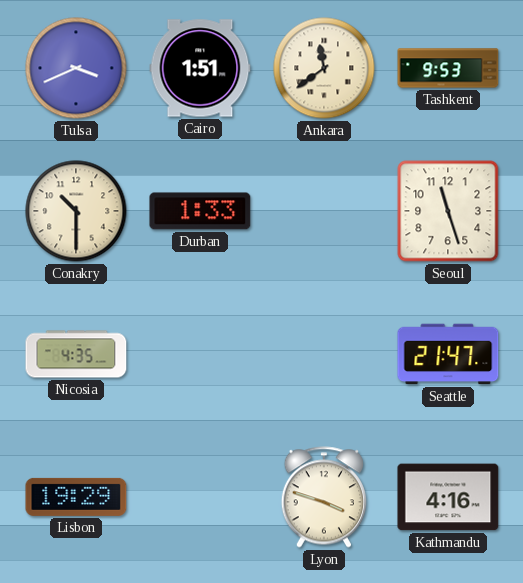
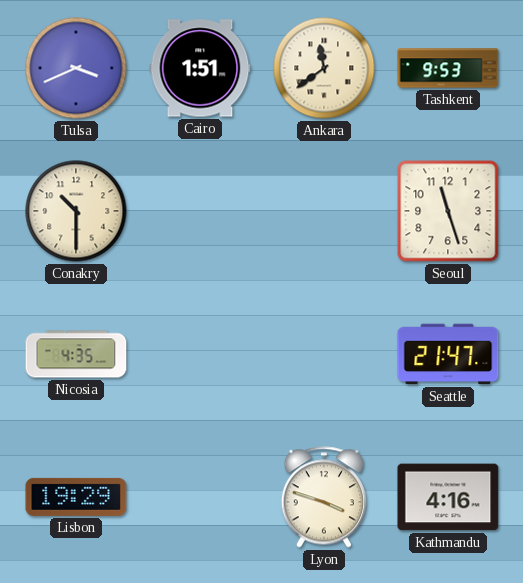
Durban: 1:33 -> none
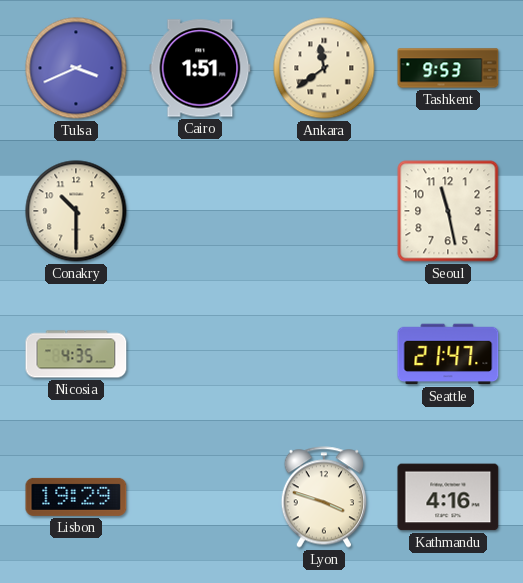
Seoul: 11:27 -> 11:28
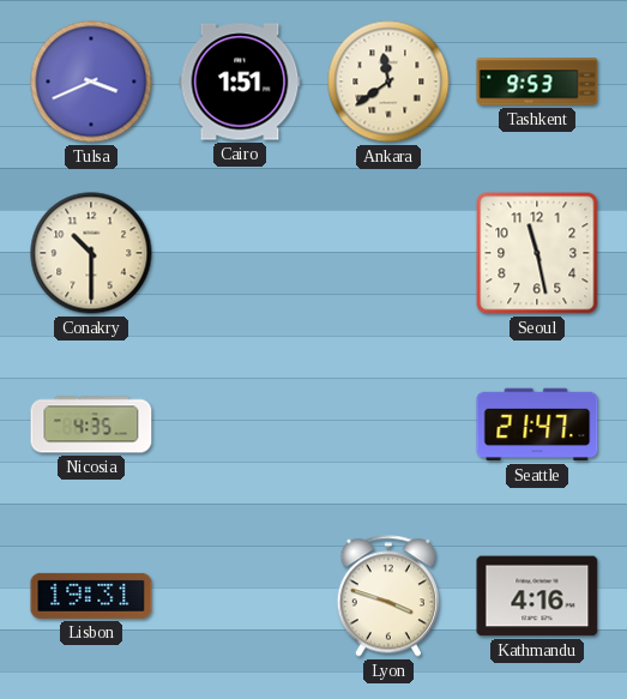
Lisbon: 19:29 -> 19:31
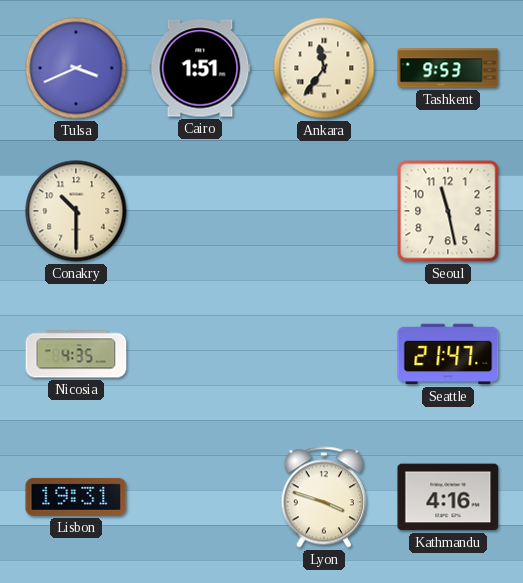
Ankara: 11:39 -> 11:36
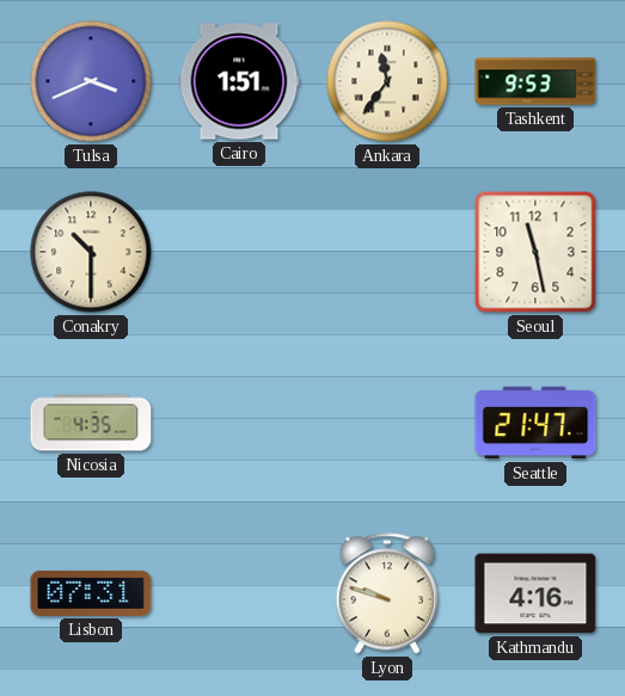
Lisbon: 19:31 -> 07:31
Lyon: 3:48 -> 9:48
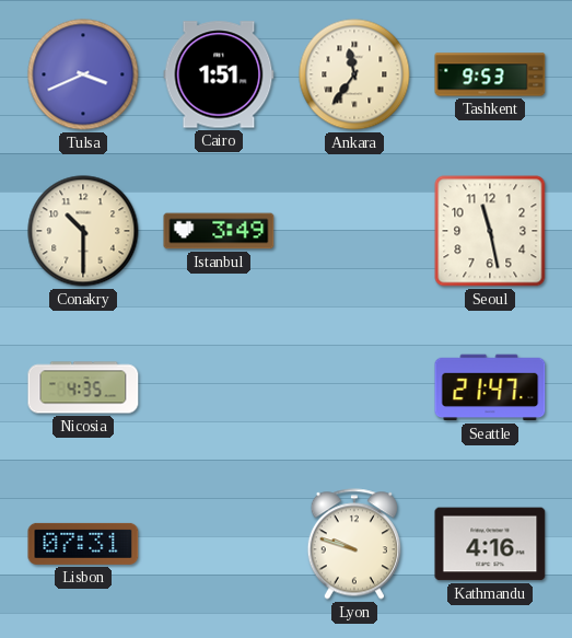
Istanbul: none -> 3:49
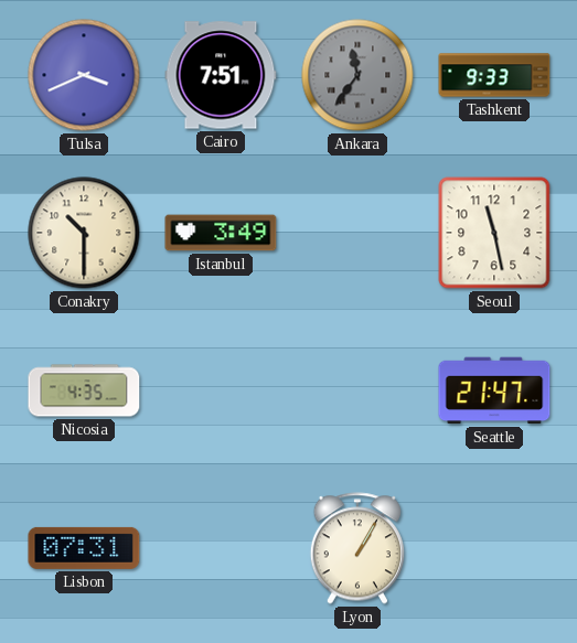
Cairo: 1:51 -> 7:51
Ankara dial: cream -> grey
Tashkent: 9:53 -> 9:33
Lyon: 9:48 -> 1:05
Kathmandu: 4:16 -> none
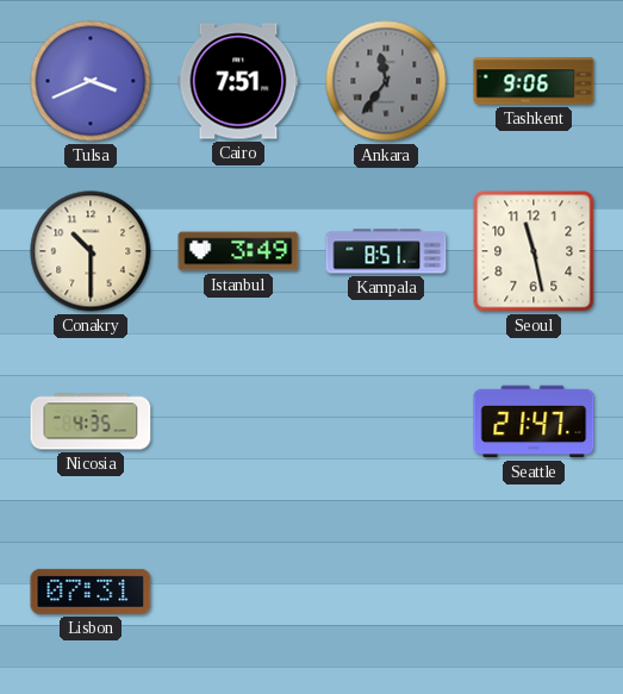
Tashkent: 9:33 -> 9:06
Kampala: none -> 8:51
Lyon: 1:05 -> none
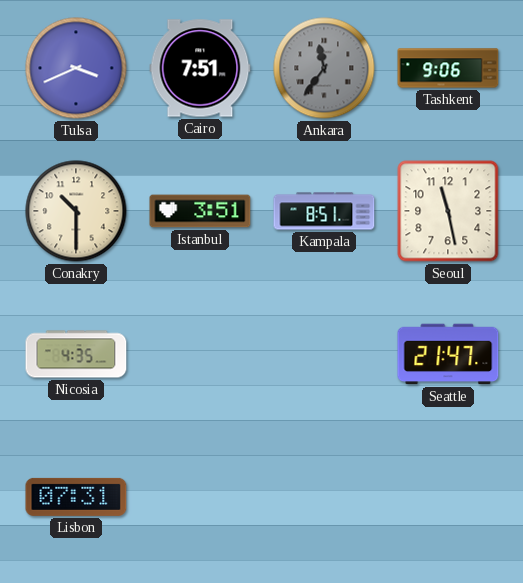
Istanbul: 3:49 -> 3:51
